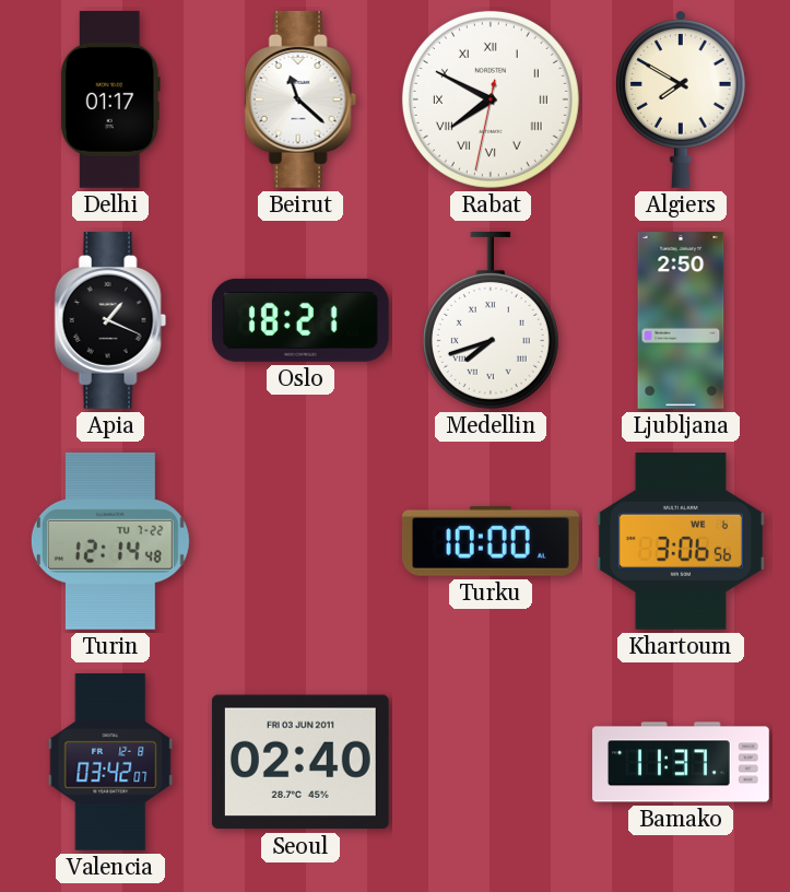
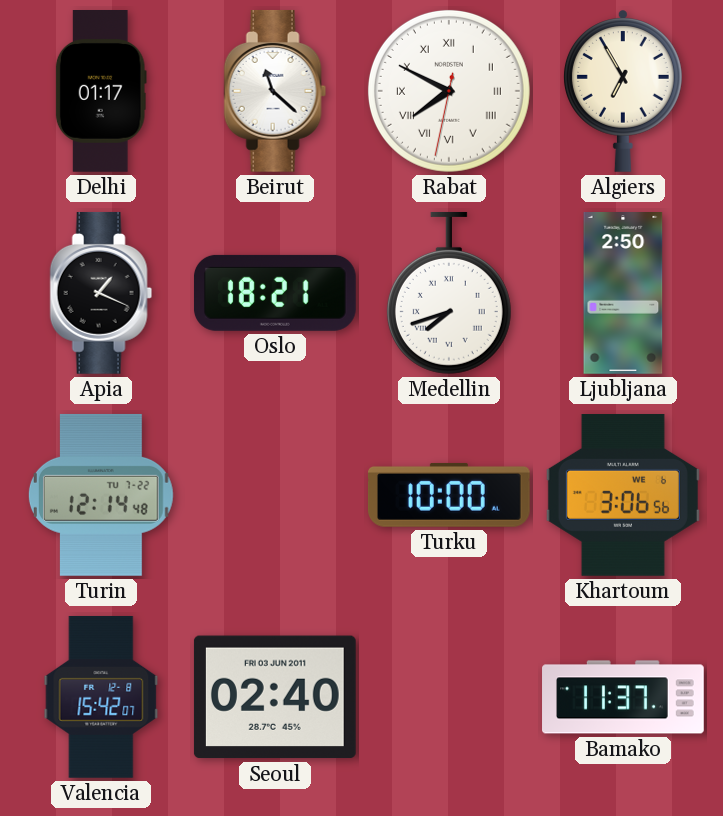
Algiers: 7:50 -> 6:55
Valencia: 03:42 -> 15:42
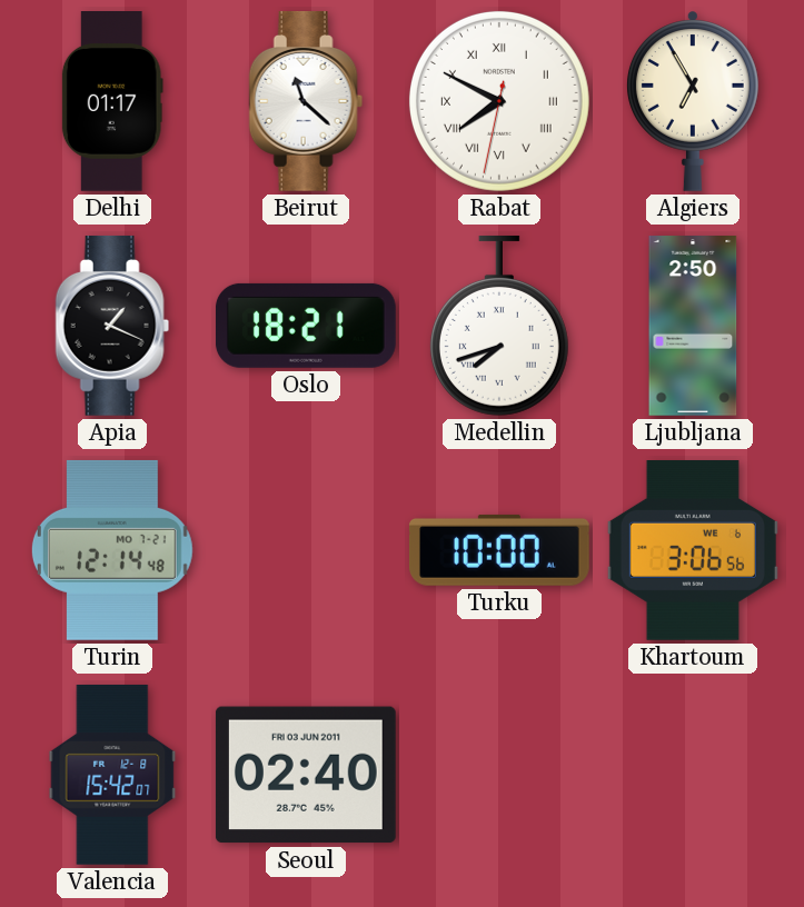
Turin date: TU 7-22 -> MO 7-21
Bamako: 11:37 -> none
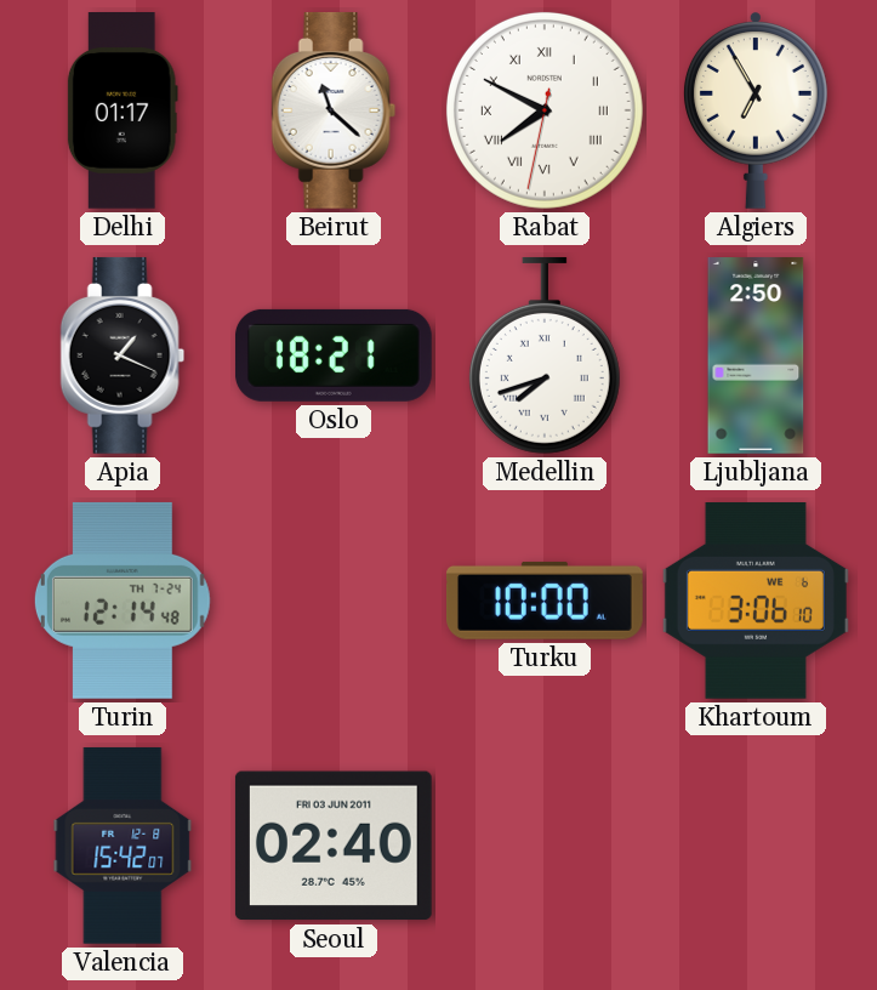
Turin date: MO 7-21 -> TH 7-24
Khartoum: 3:06:56 -> 3:06:10
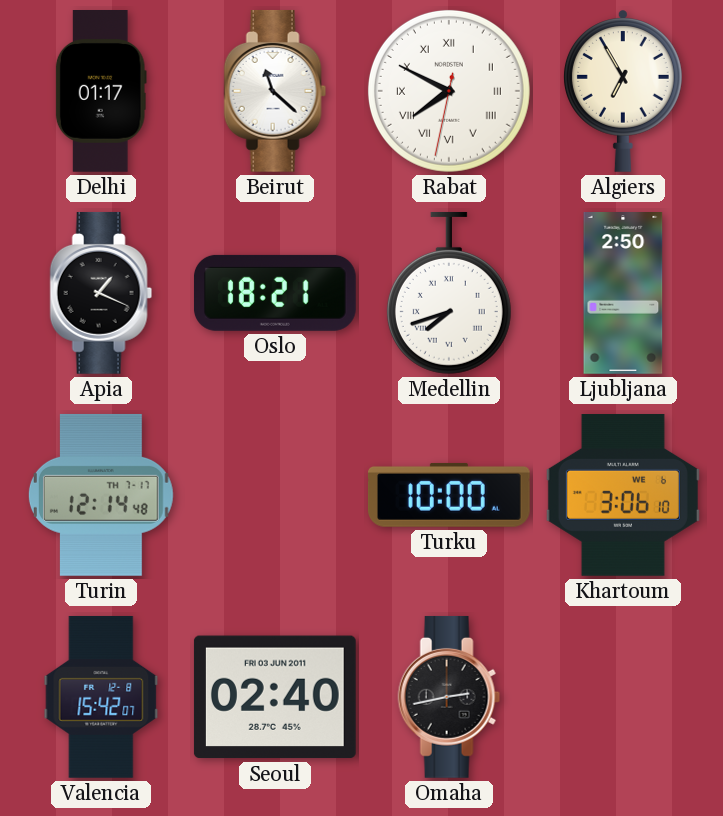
Turin date: TH 7-24 -> TH 7-17
Omaha: none -> 2:43
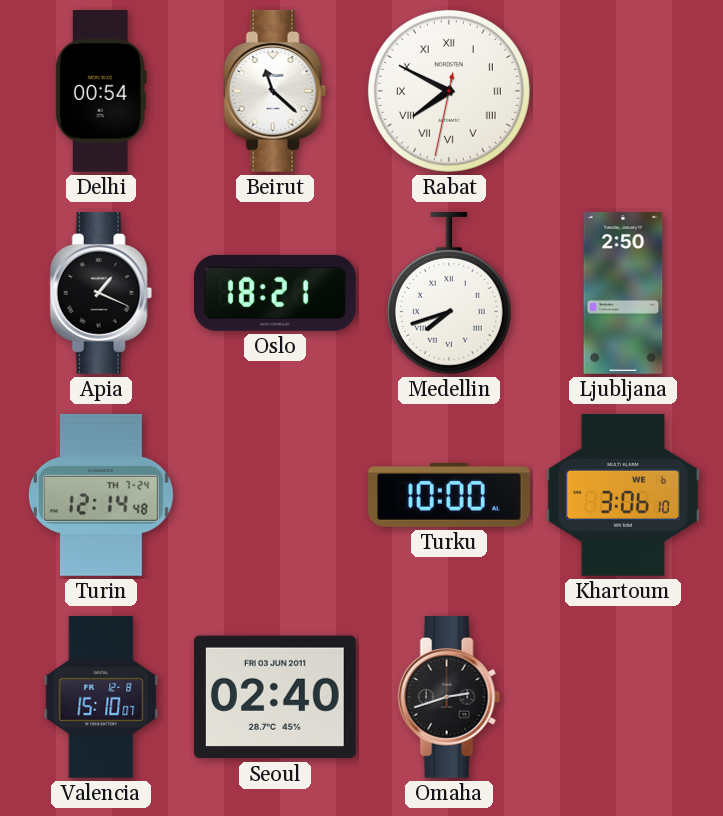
Delhi: 01:17 -> 00:54
Algiers: 6:55 -> none
Turin date: TH 7-17 -> TH 7-24
Valencia: 15:42 -> 15:10
Omaha: 2:43 -> 2:42
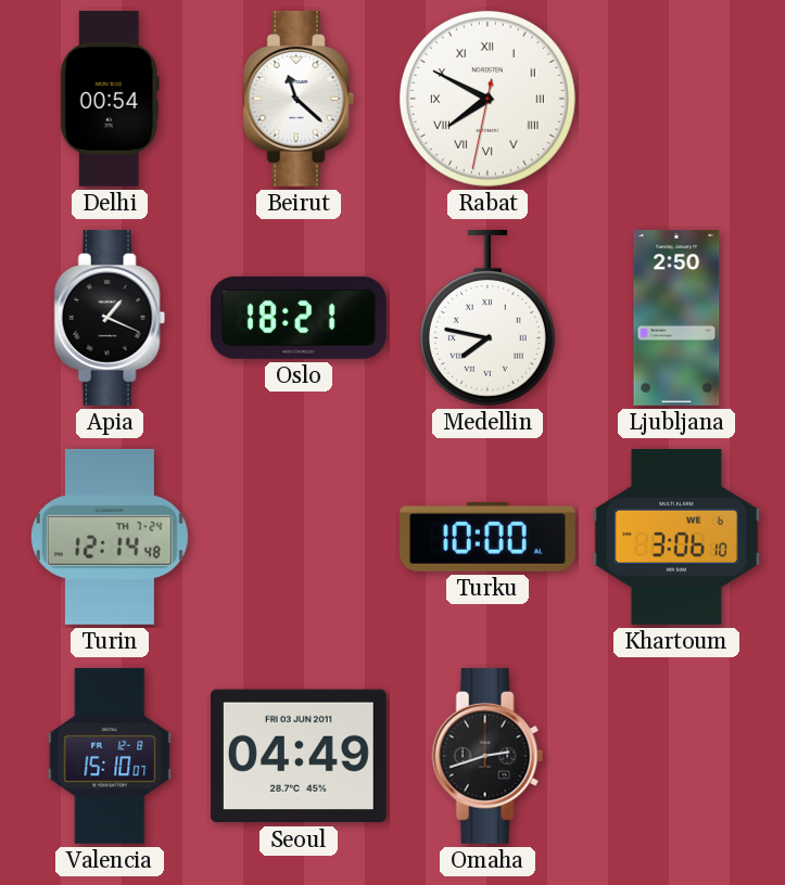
Medellin: 7:42 -> 7:47
Seoul: 02:40 -> 04:49
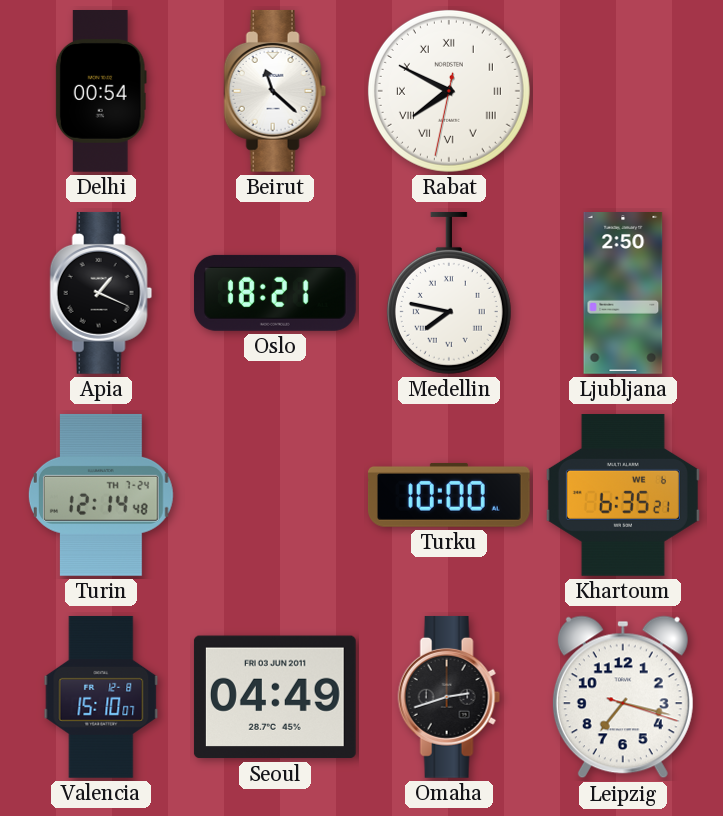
Khartoum: 3:06 -> 6:35
Leipzig: none -> 7:17
